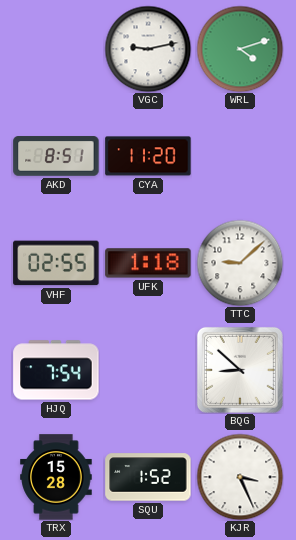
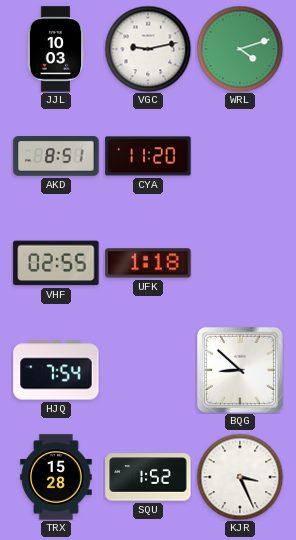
JJL: none -> 10:03
TTC: 9:08 -> none
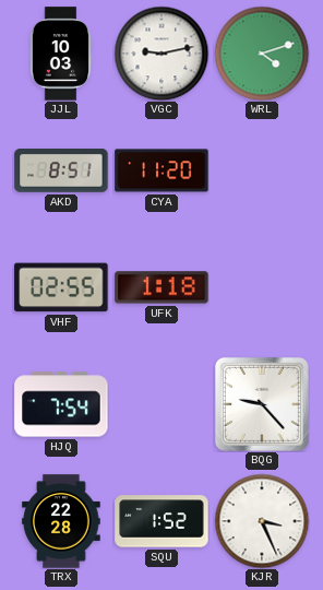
BQG: 8:52 -> 9:23
TRX: 15:28 -> 22:28
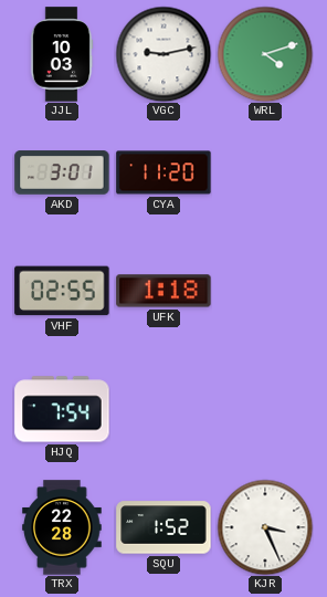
AKD: 8:51 -> 3:01
BQG: 9:23 -> none
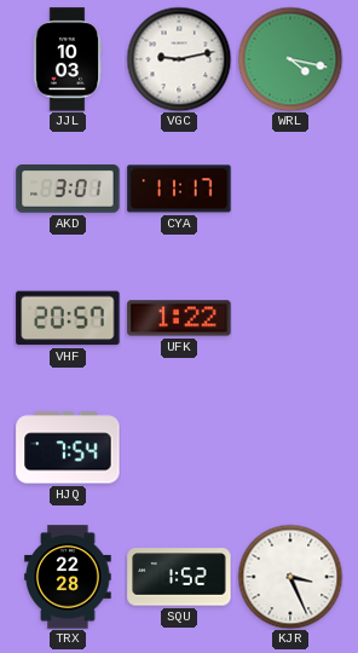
WRL: 4:12 -> 4:17
CYA: 11:20 -> 11:17
VHF: 02:55 -> 20:57
UFK: 1:18 -> 1:22
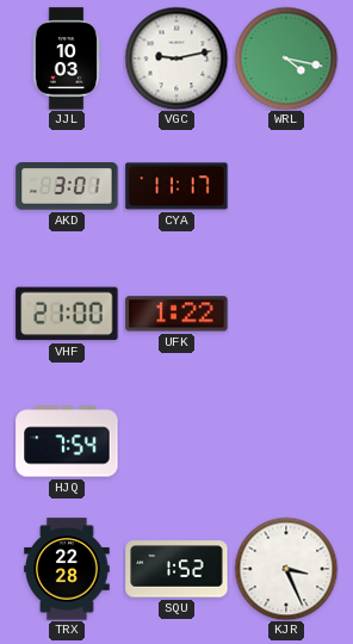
VHF: 20:57 -> 21:00
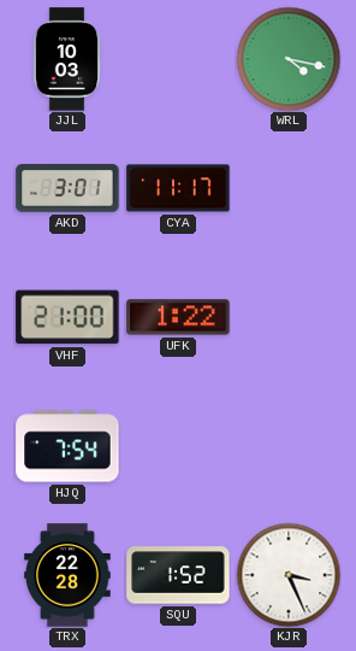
VGC: 9:13 -> none
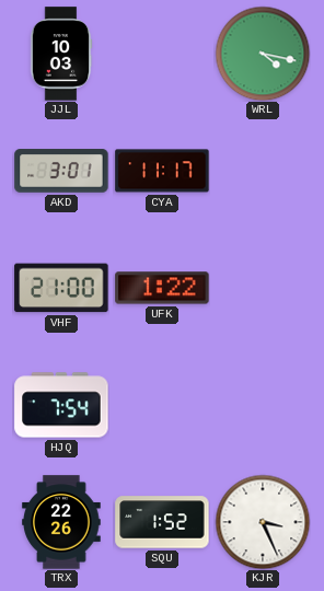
TRX: 22:28 -> 22:26
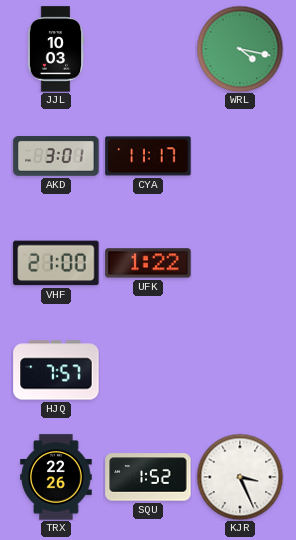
HJQ: 7:54 -> 7:57
